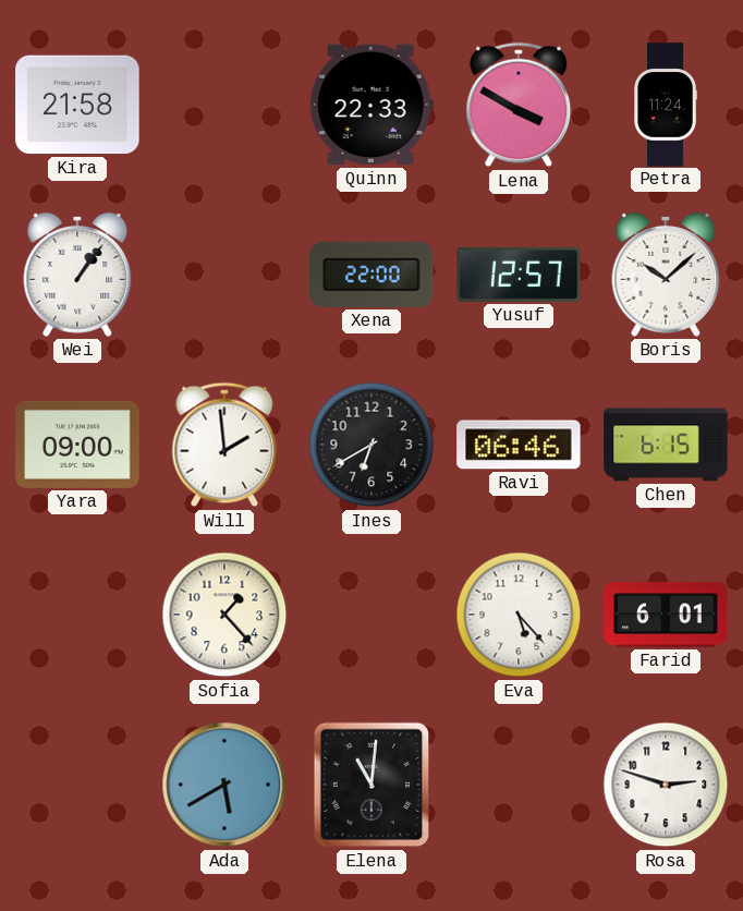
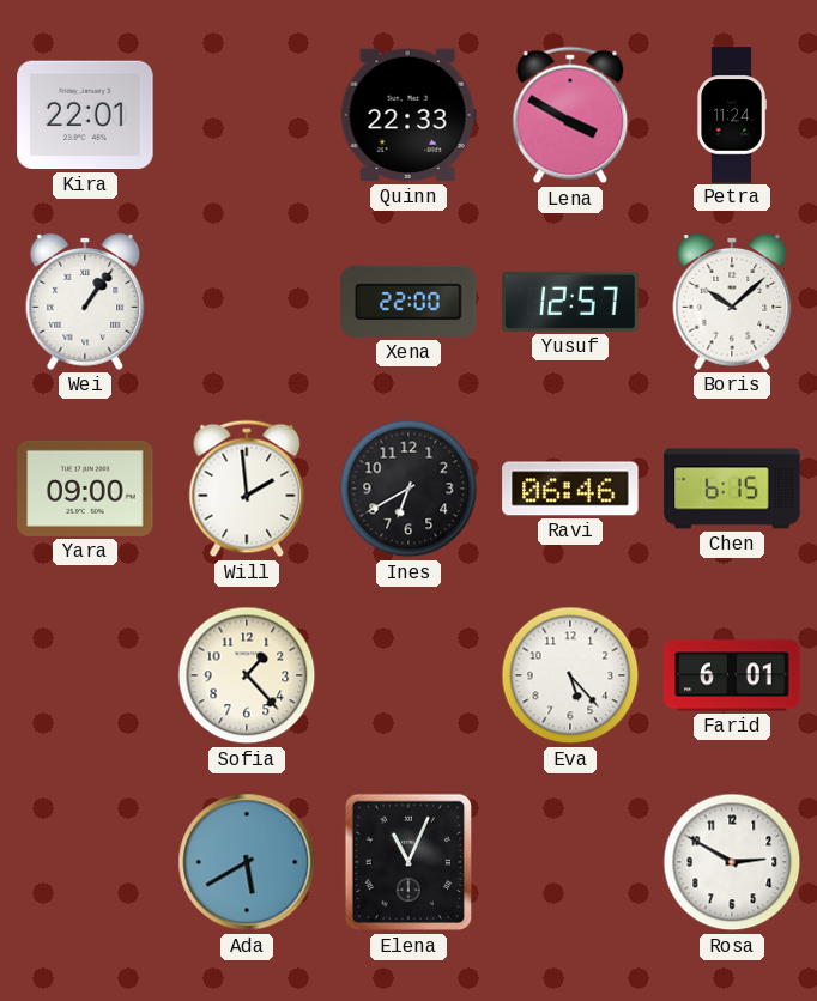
Kira: 21:58 -> 22:01
Elena: 11:01 -> 11:04
Rosa: 2:48 -> 2:50
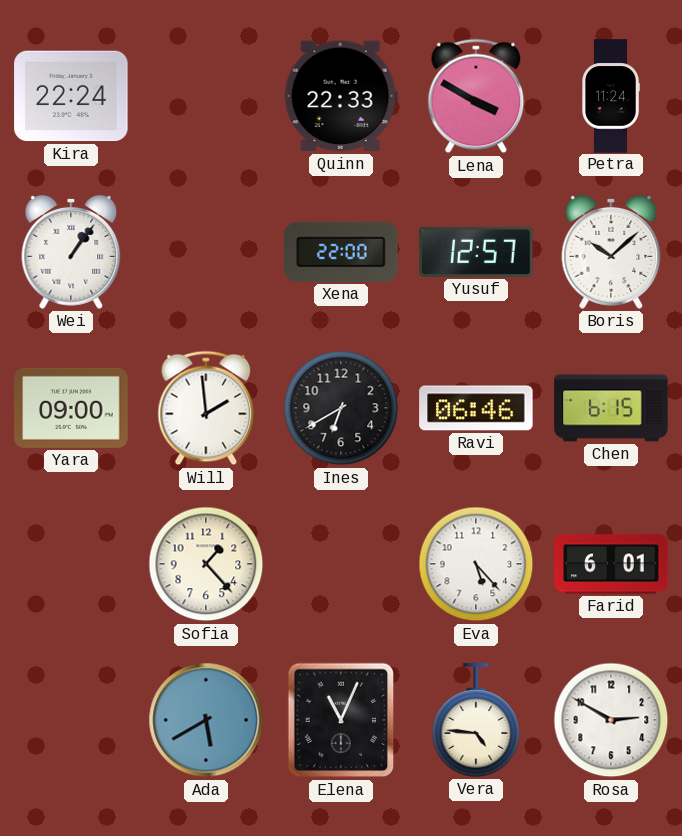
Kira: 22:01 -> 22:24
Vera: none -> 4:46
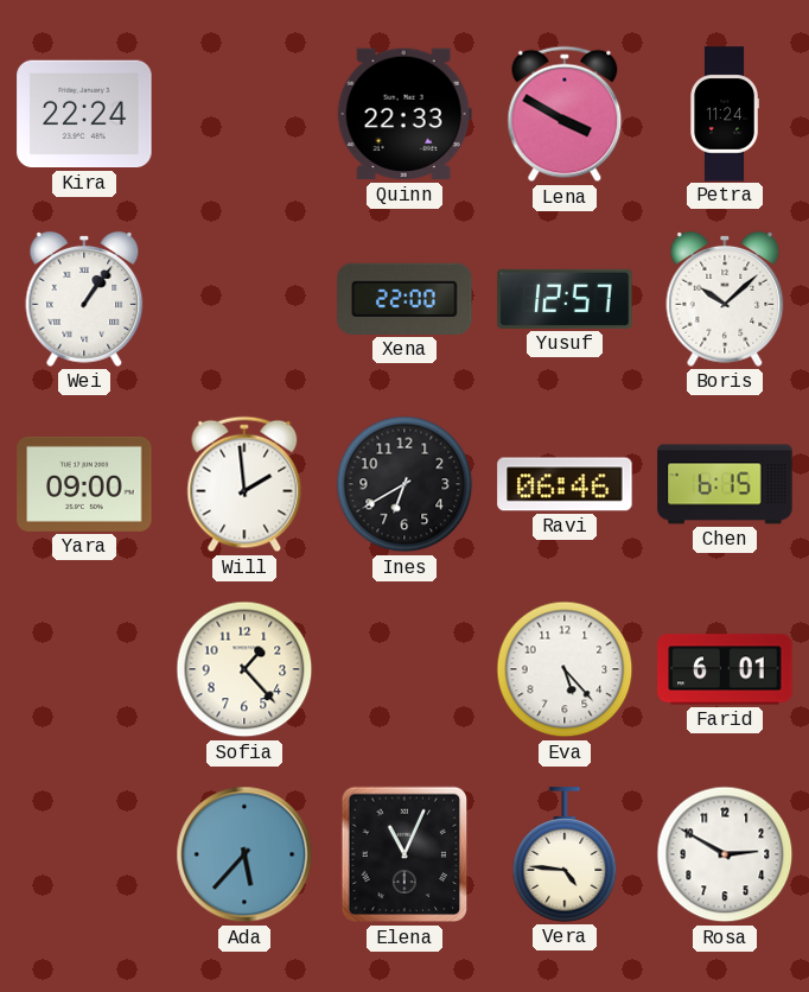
Ada: 5:40 -> 5:37
